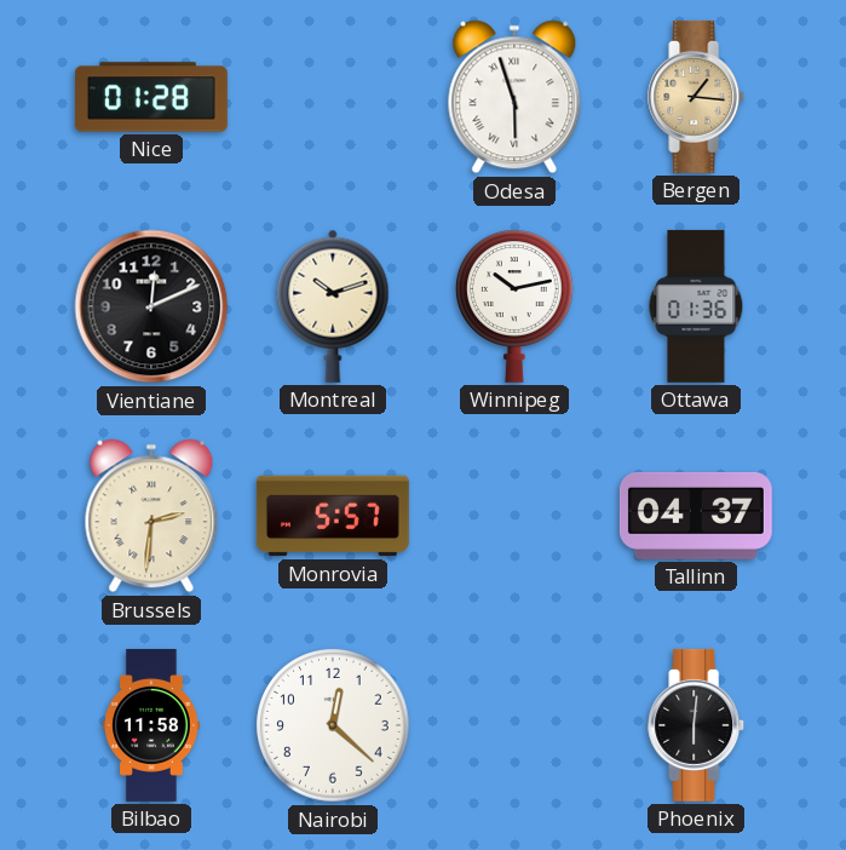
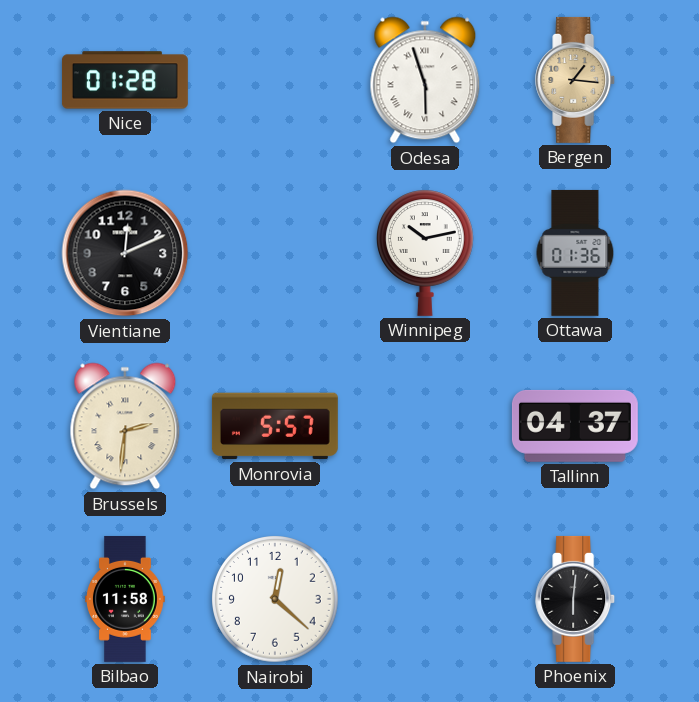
Montreal: 10:12 -> none
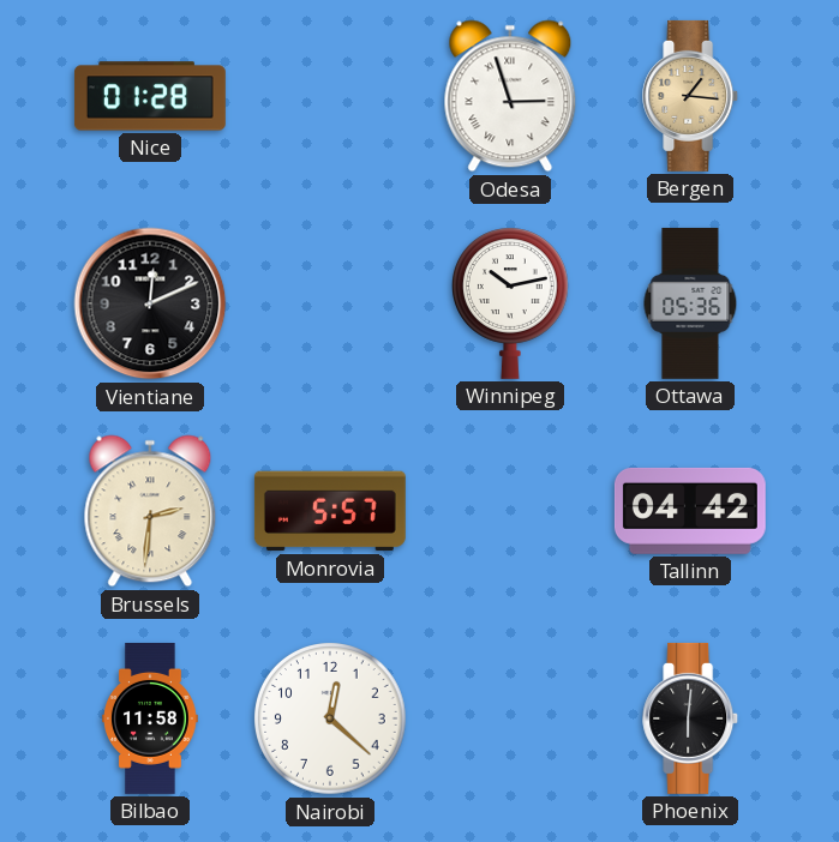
Odesa: 5:57 -> 2:57
Ottawa: 01:36 -> 05:36
Tallinn: 04:37 -> 04:42
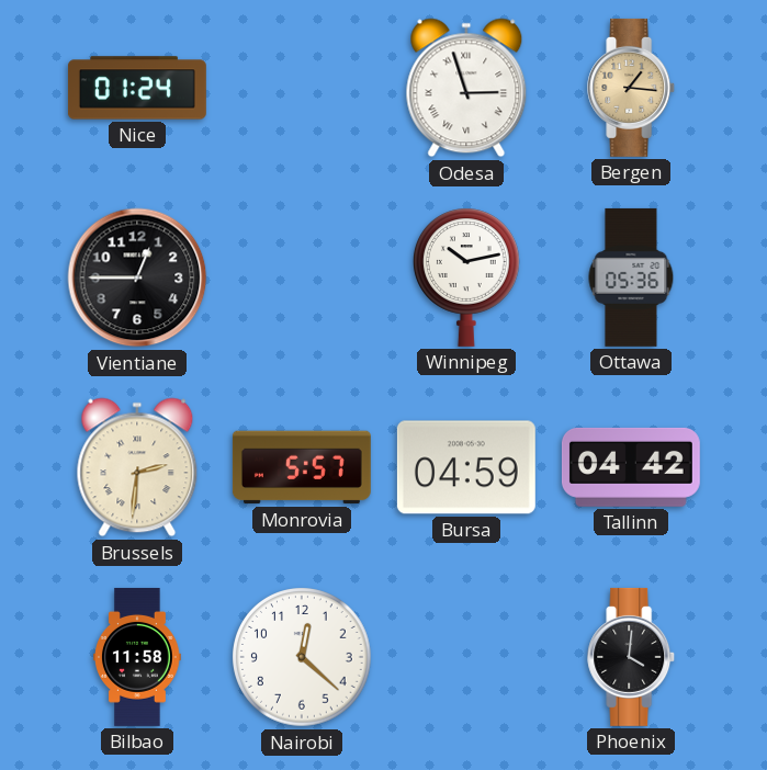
Nice: 01:28 -> 01:24
Vientiane: 12:11 -> 12:45
Bursa: none -> 04:59
Phoenix: 6:01 -> 4:01
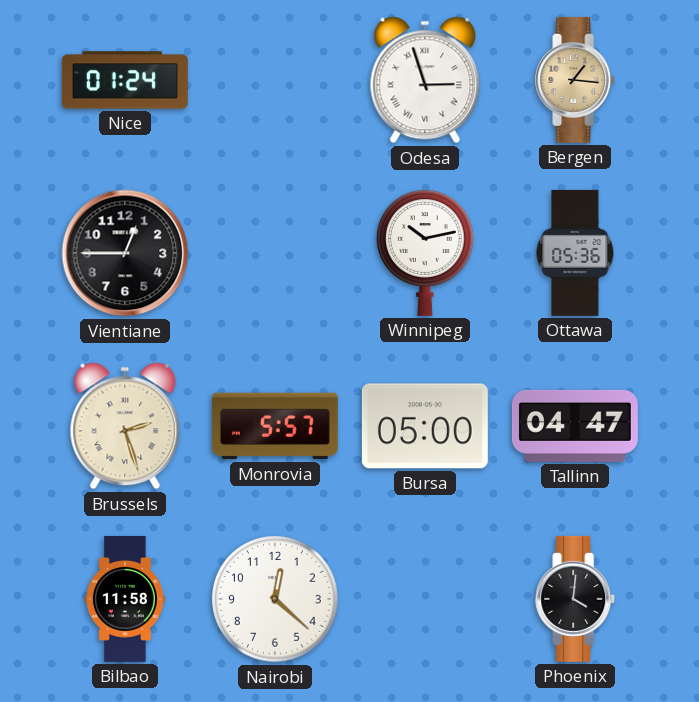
Brussels: 2:31 -> 2:27
Bursa: 04:59 -> 05:00
Tallinn: 04:42 -> 04:47
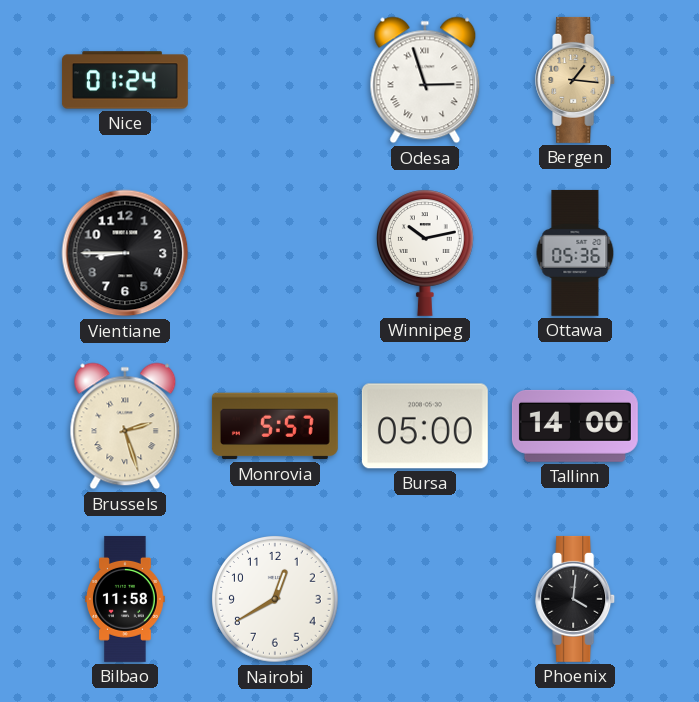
Vientiane: 12:45 -> 8:45
Tallinn: 04:47 -> 14:00
Nairobi: 12:22 -> 12:40
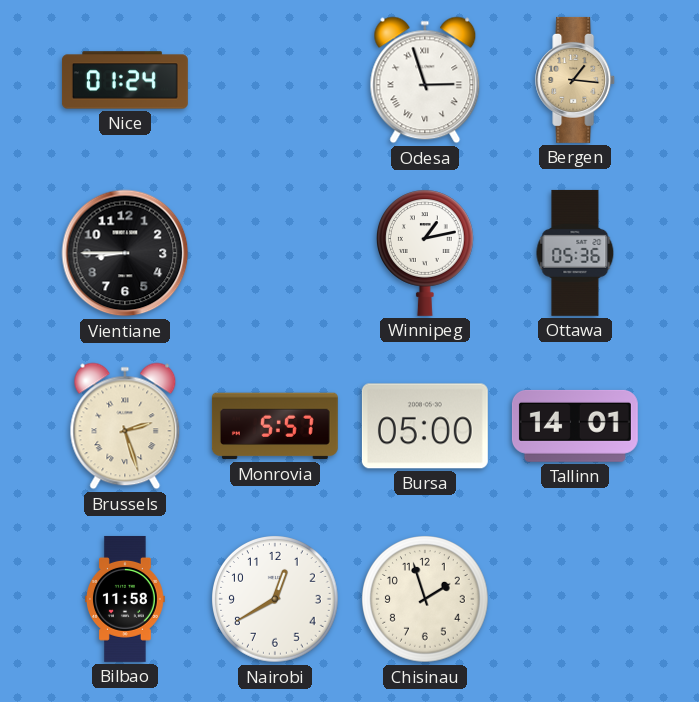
Winnipeg: 10:13 -> 1:13
Tallinn: 14:00 -> 14:01
Chisinau: none -> 1:57
Phoenix: 4:01 -> none
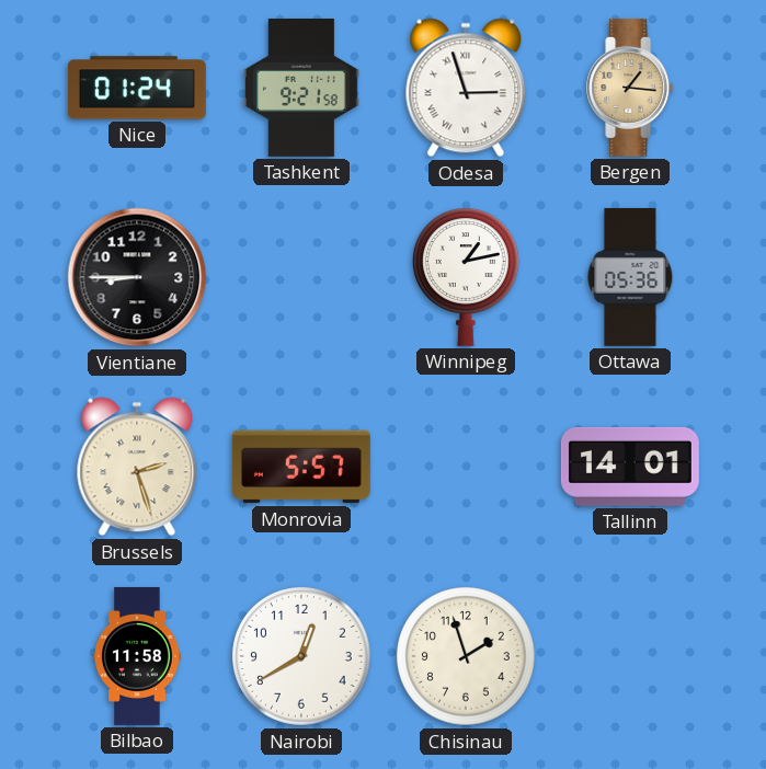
Tashkent: none -> 9:21
Bursa: 05:00 -> none
